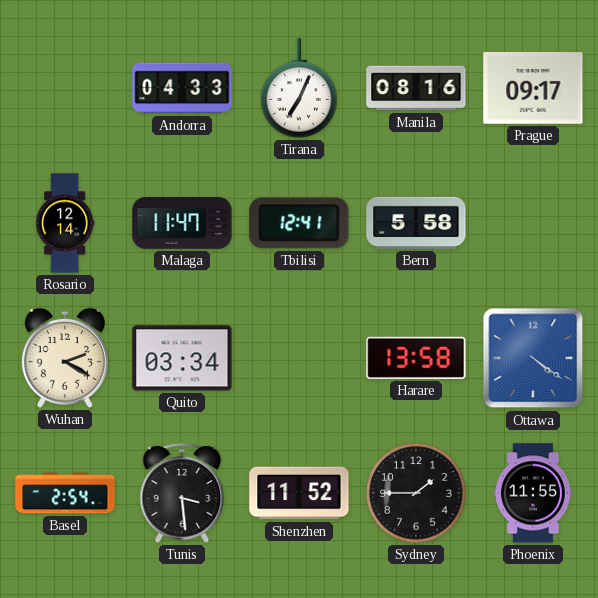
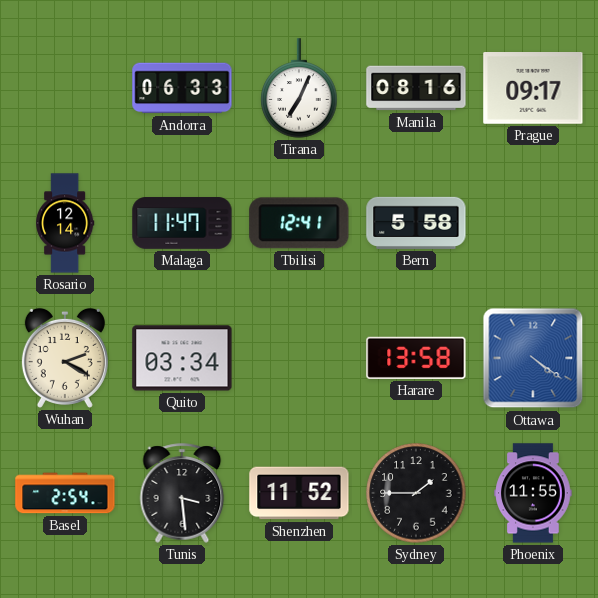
Andorra: 04:33 -> 06:33
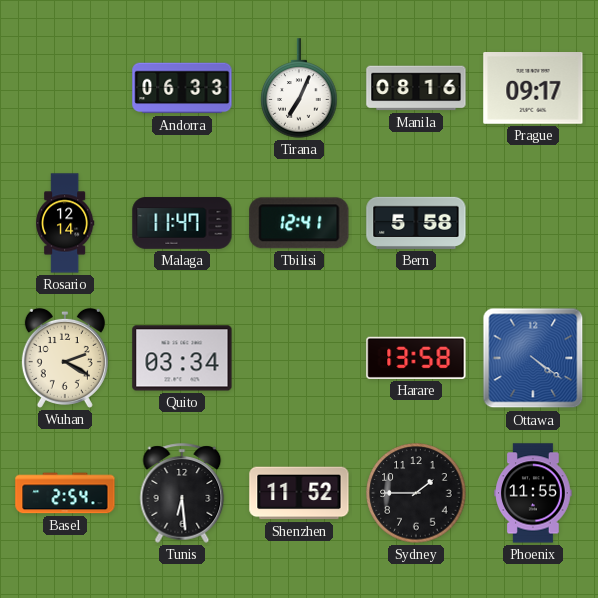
Tunis: 3:29 -> 6:29
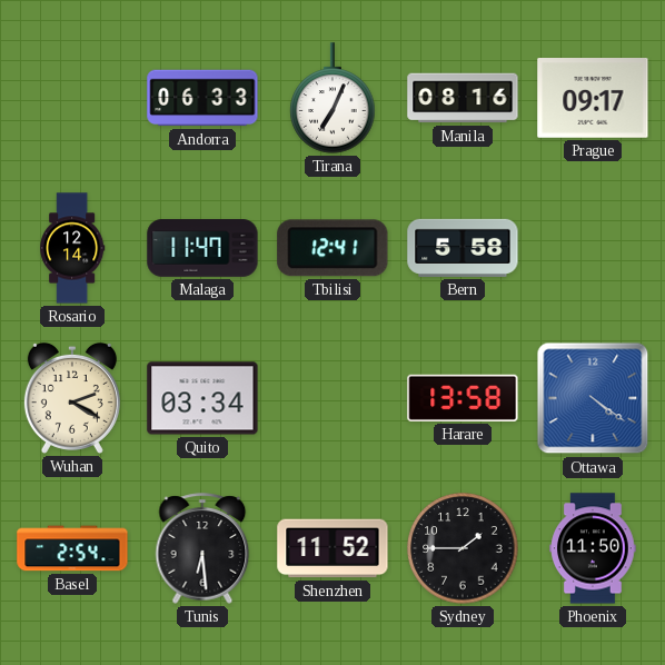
Phoenix: 11:55 -> 11:50
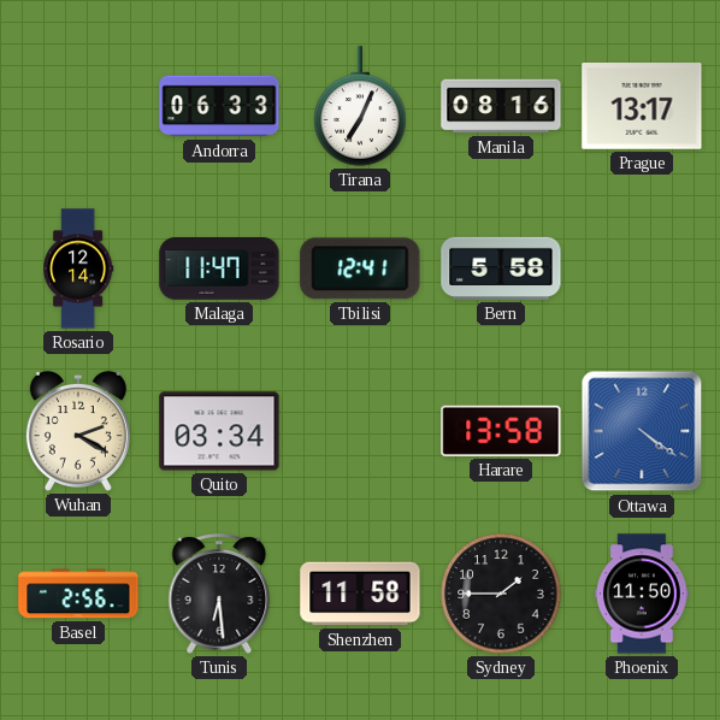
Prague: 09:17 -> 13:17
Basel: 2:54 -> 2:56
Shenzhen: 11:52 -> 11:58
